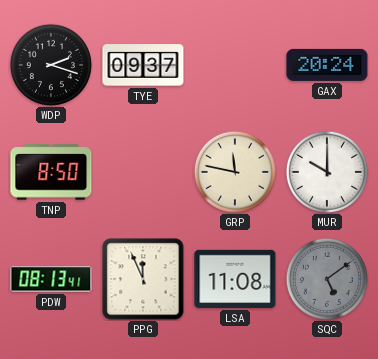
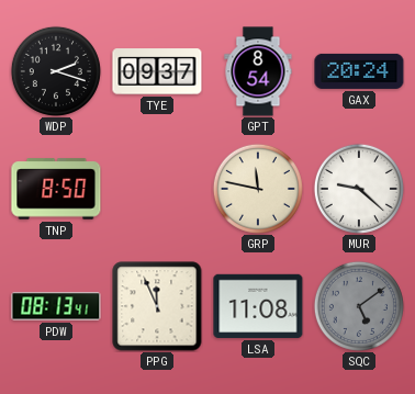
GPT: none -> 8:54
MUR: 10:00 -> 9:22
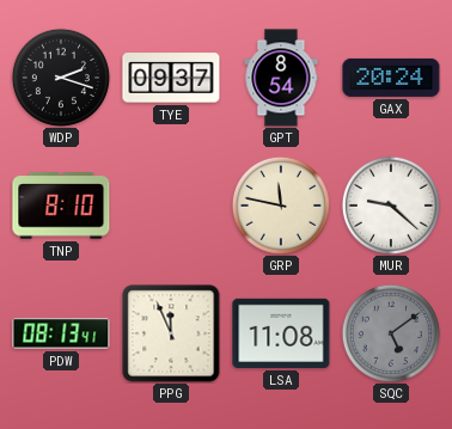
TNP: 8:50 -> 8:10
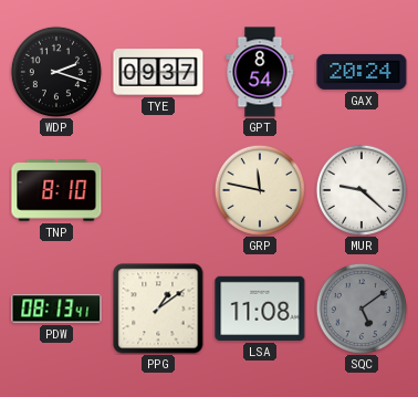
PPG: 11:56 -> 1:09
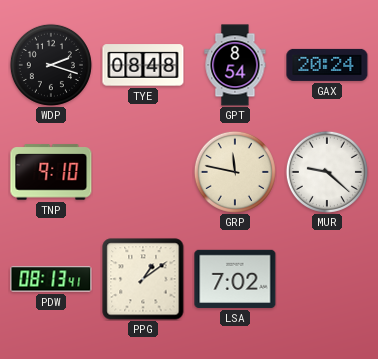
TYE: 09:37 -> 08:48
TNP: 8:10 -> 9:10
LSA: 11:08 -> 7:02
SQC: 5:09 -> none
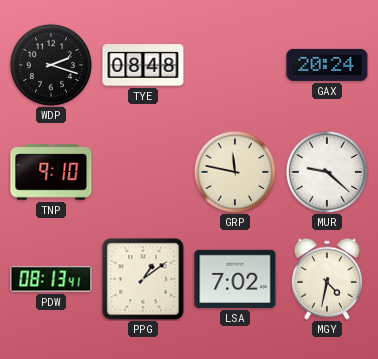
GPT: 8:54 -> none
MGY: none -> 4:32
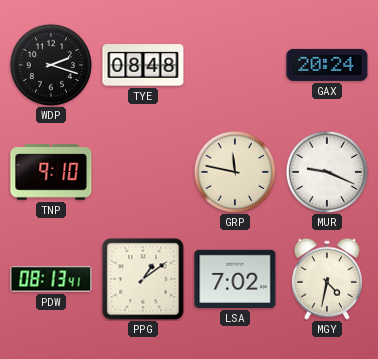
MUR: 9:22 -> 9:19
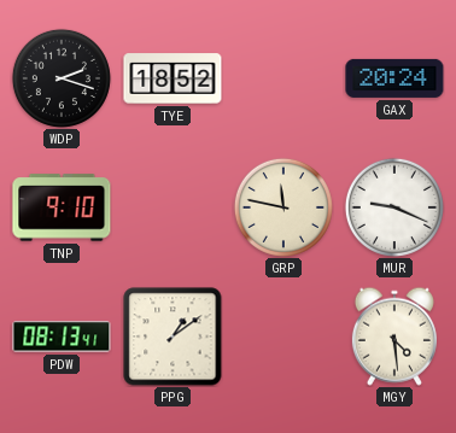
TYE: 08:48 -> 18:52
LSA: 7:02 -> none
MGY: 4:32 -> 4:29
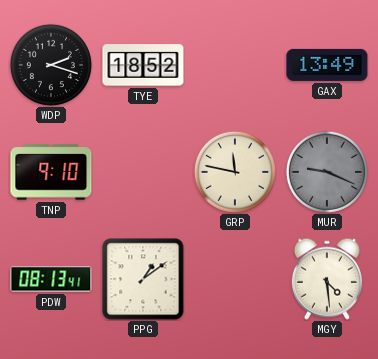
GAX: 20:24 -> 13:49
MUR dial: white -> grey
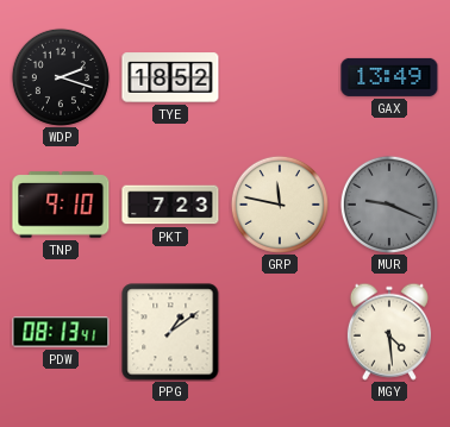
PKT: none -> 7:23
